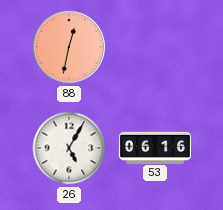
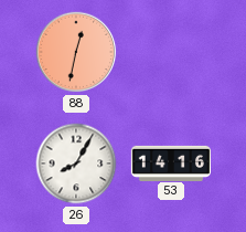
26: 5:05 -> 8:05
53: 06:16 -> 14:16
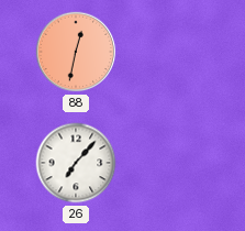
26: 8:05 -> 7:07
53: 14:16 -> none
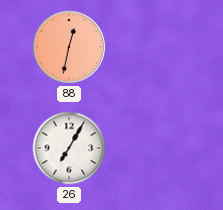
26: 7:07 -> 7:05
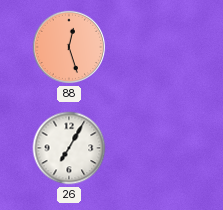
88: 12:32 -> 12:27
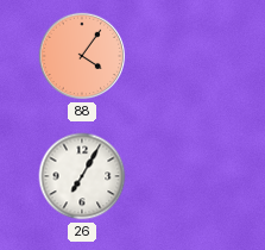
88: 12:27 -> 4:06
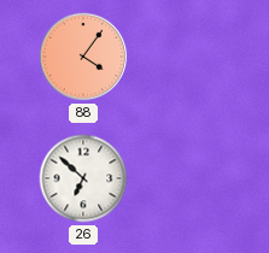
26: 7:05 -> 6:52
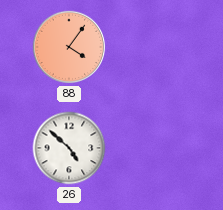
26: 6:52 -> 4:52
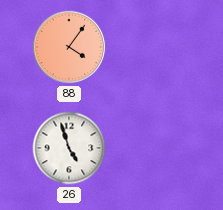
26: 4:52 -> 4:57
